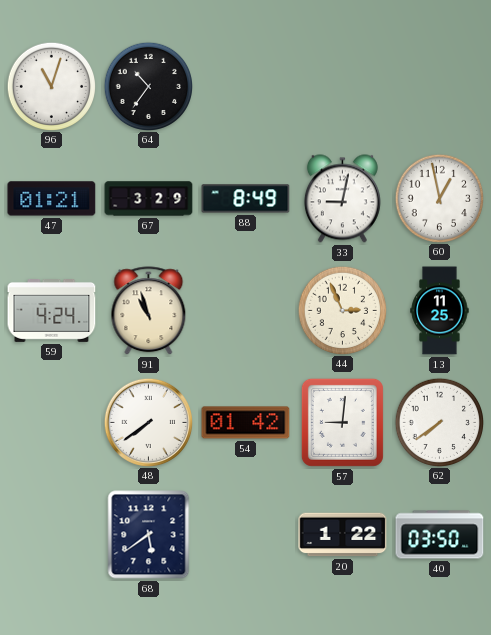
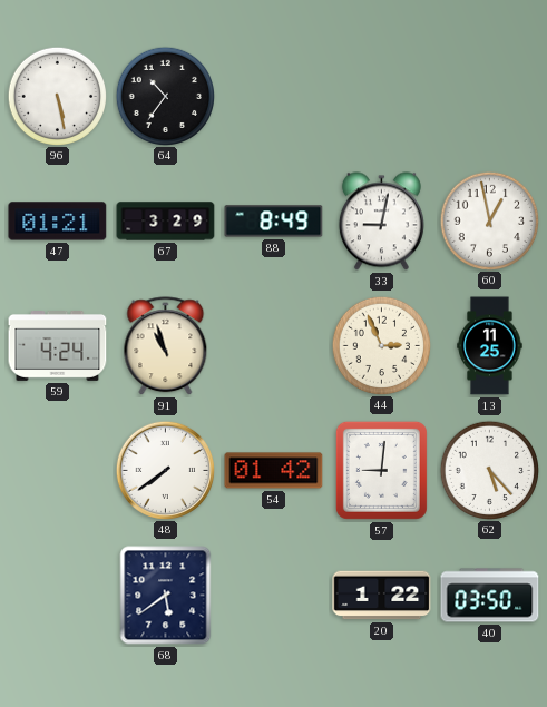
96: 11:03 -> 5:28
62: 7:39 -> 5:23
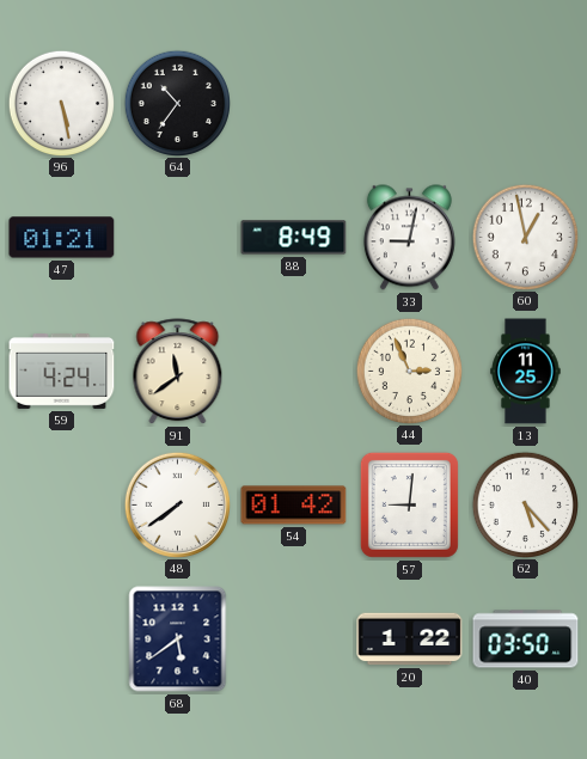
67: 3:29 -> none
91: 10:57 -> 11:39
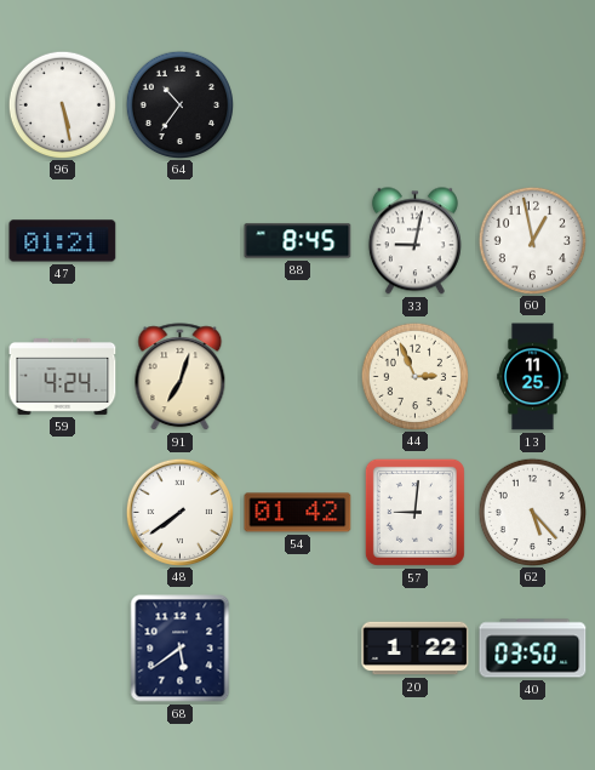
88: 8:49 -> 8:45
91: 11:39 -> 7:03
